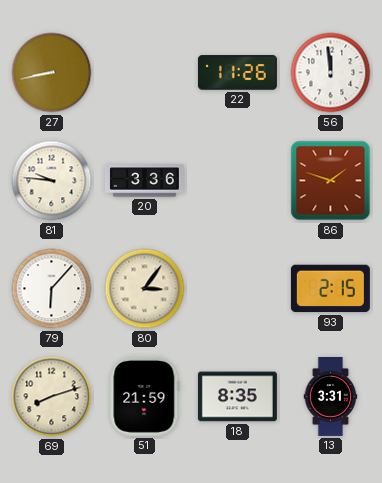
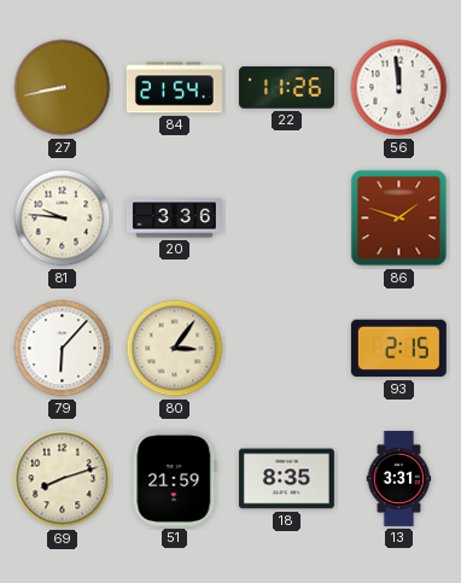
84: none -> 21:54
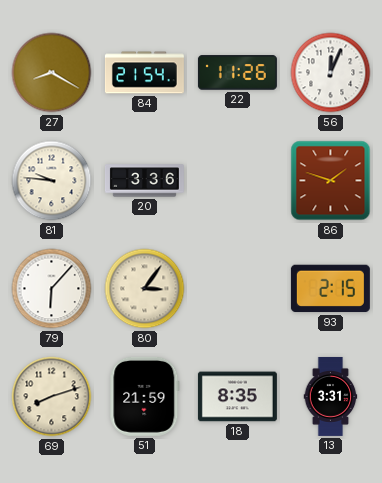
27: 8:43 -> 8:20
56: 11:59 -> 12:04
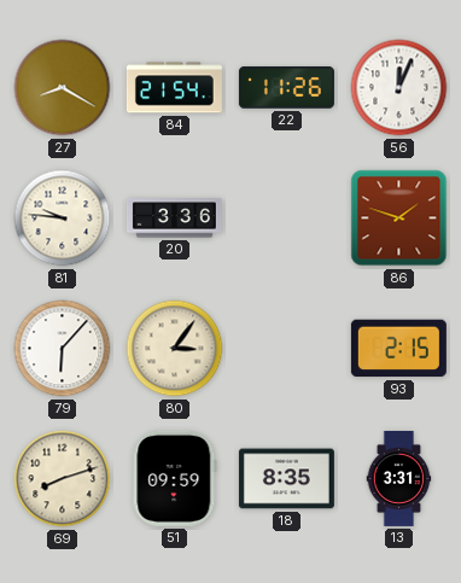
51: 21:59 -> 09:59
